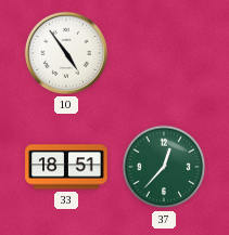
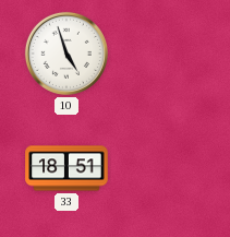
10: 4:54 -> 4:57
37: 12:37 -> none
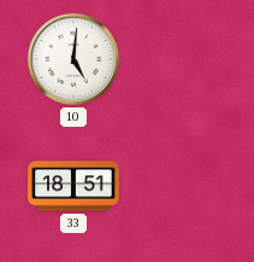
10: 4:57 -> 5:01
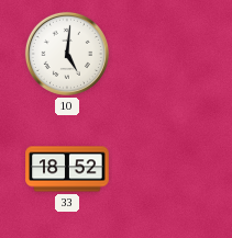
33: 18:51 -> 18:52
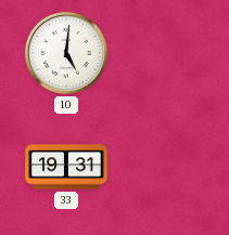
33: 18:52 -> 19:31
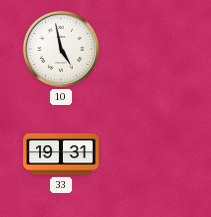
10: 5:01 -> 4:58
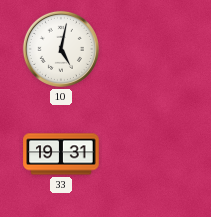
10: 4:58 -> 5:02
